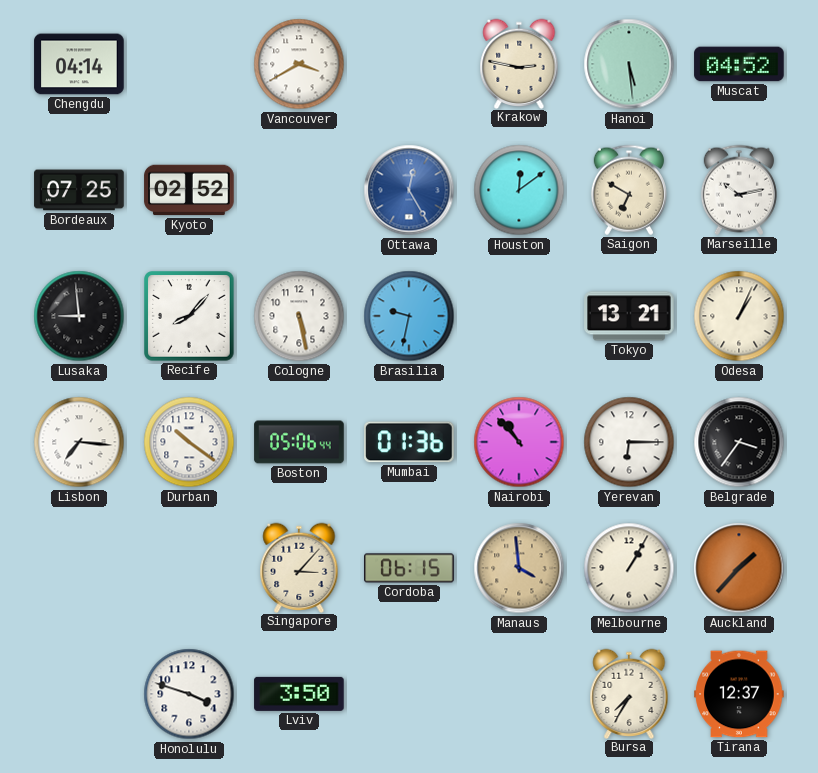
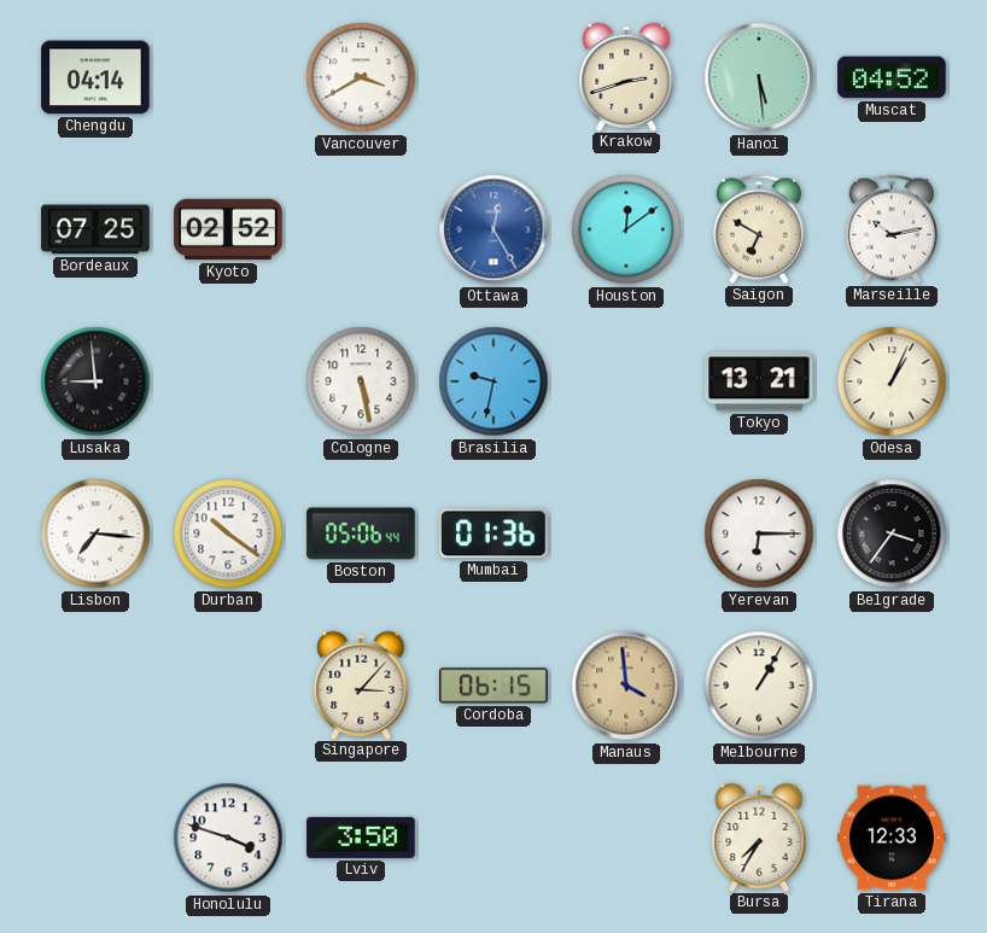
Krakow: 2:47 -> 2:42
Recife: 8:07 -> none
Nairobi: 10:53 -> none
Auckland: 1:37 -> none
Tirana: 12:37 -> 12:33
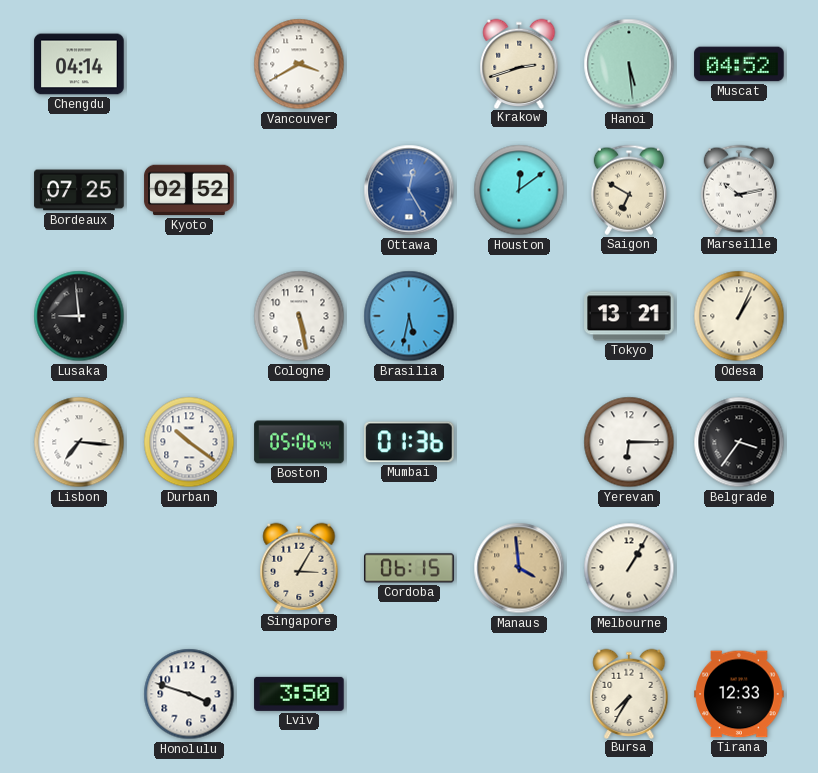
Brasilia: 9:32 -> 5:32
Singapore: 3:07 -> 3:05
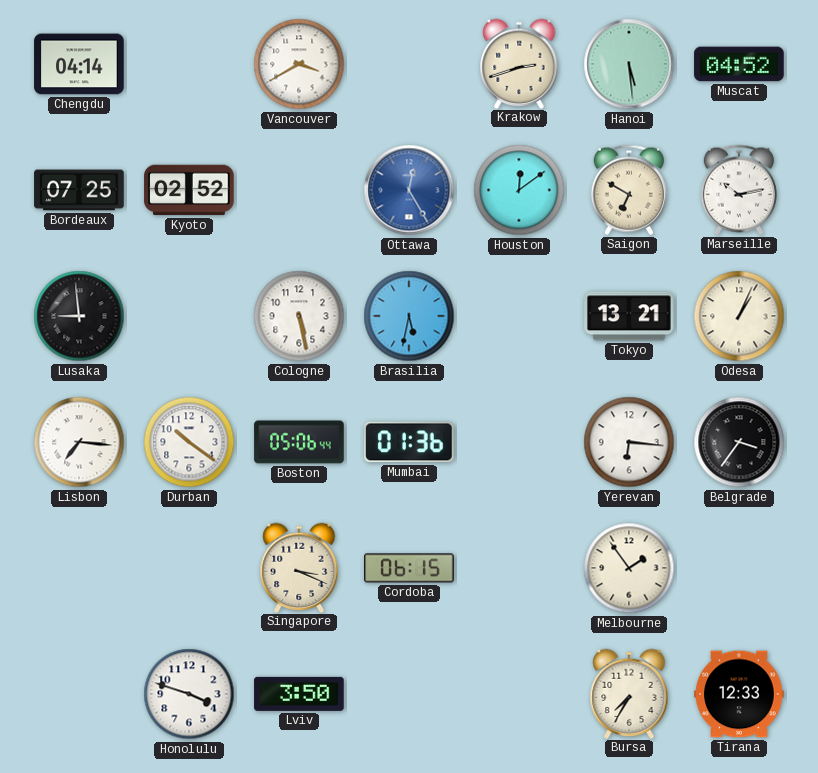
Yerevan: 6:15 -> 6:16
Singapore: 3:05 -> 3:19
Manaus: 3:59 -> none
Melbourne: 1:05 -> 1:54
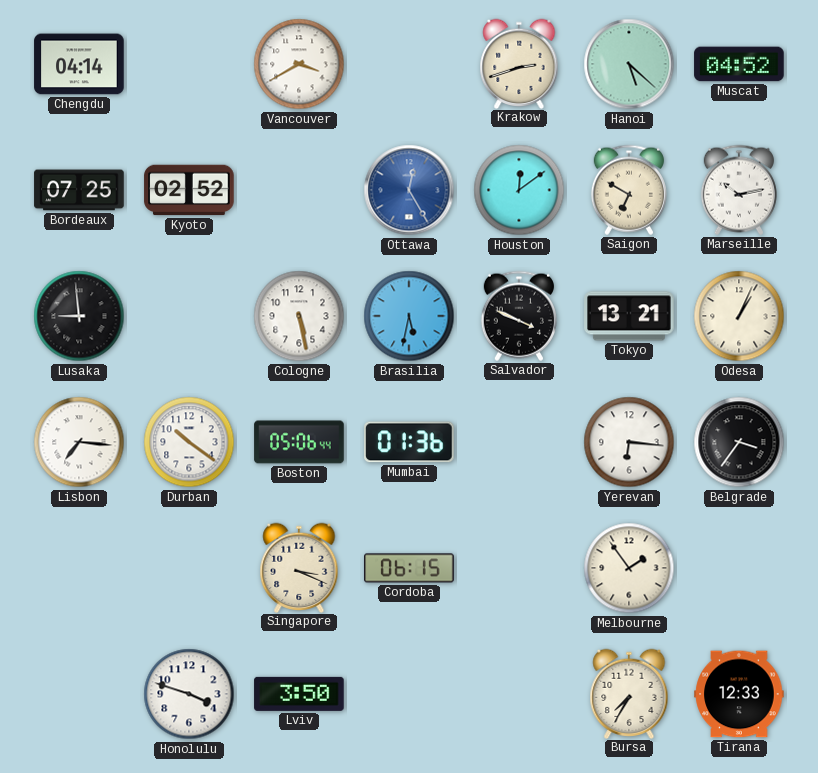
Hanoi: 5:29 -> 5:22
Salvador: none -> 3:49
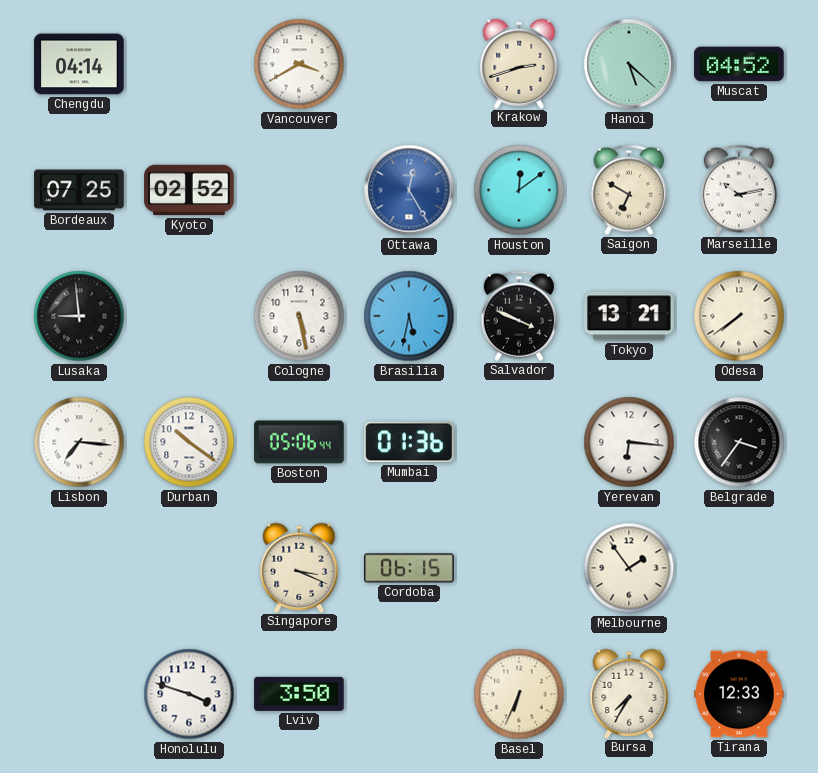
Odesa: 1:04 -> 7:39
Basel: none -> 6:34
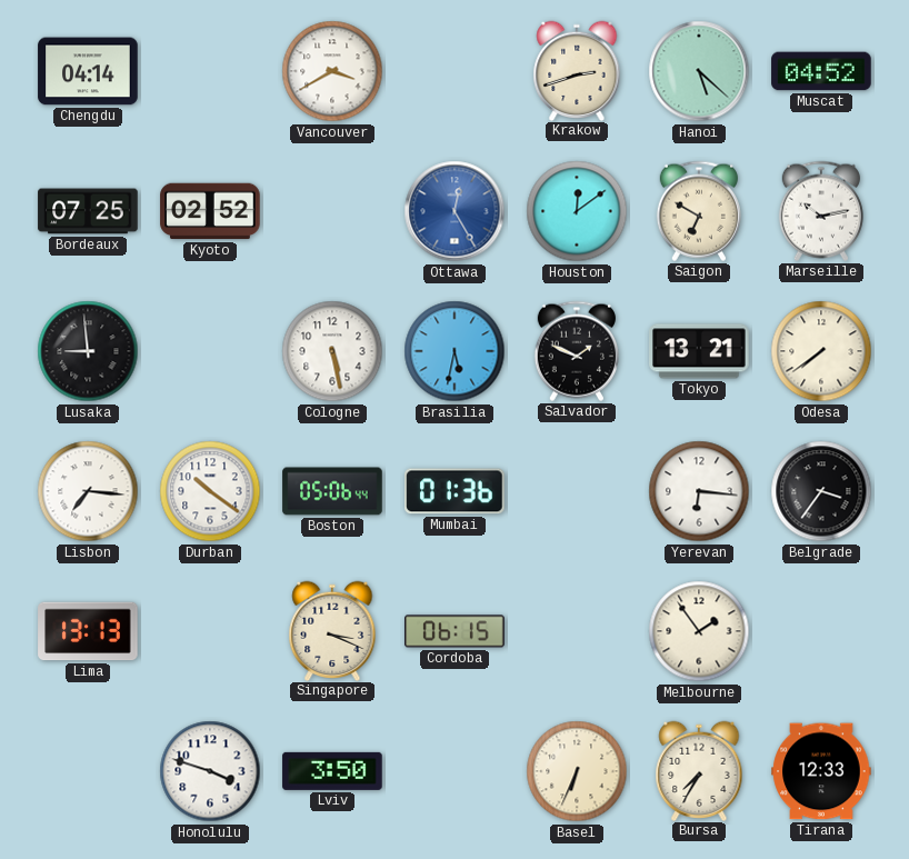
Salvador: 3:49 -> 1:49
Lima: none -> 13:13
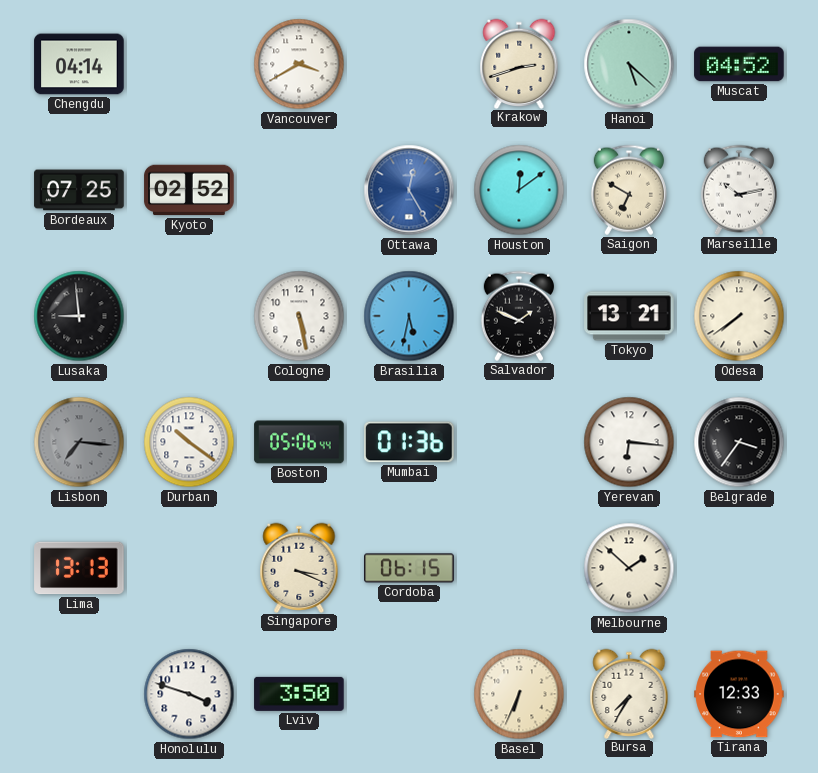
Lisbon dial: white -> grey
Melbourne: 1:54 -> 1:52
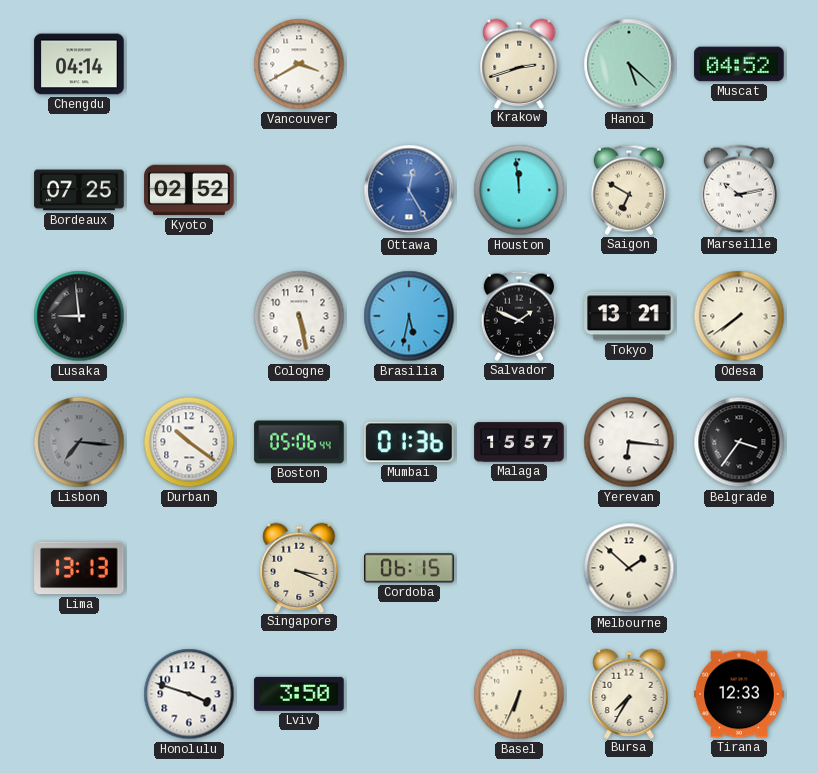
Houston: 12:09 -> 11:59
Malaga: none -> 15:57
